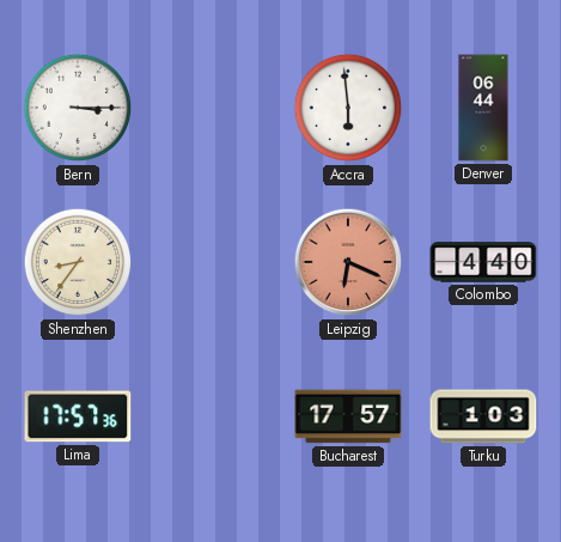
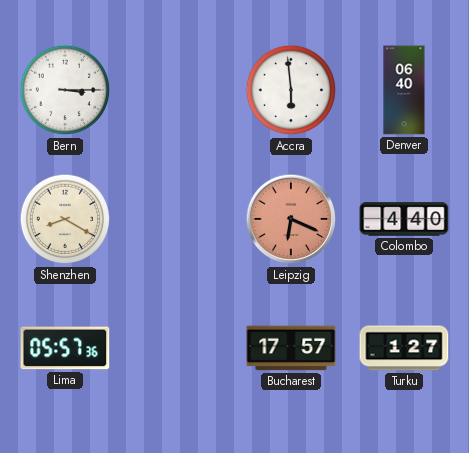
Denver: 06:44 -> 06:40
Shenzhen: 8:36 -> 8:20
Lima: 17:57 -> 05:57
Turku: 1:03 -> 1:27
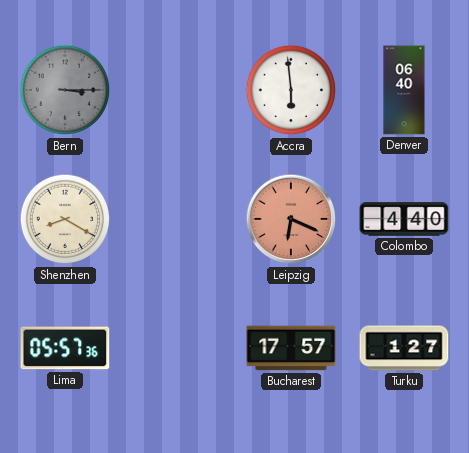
Bern dial: white -> grey
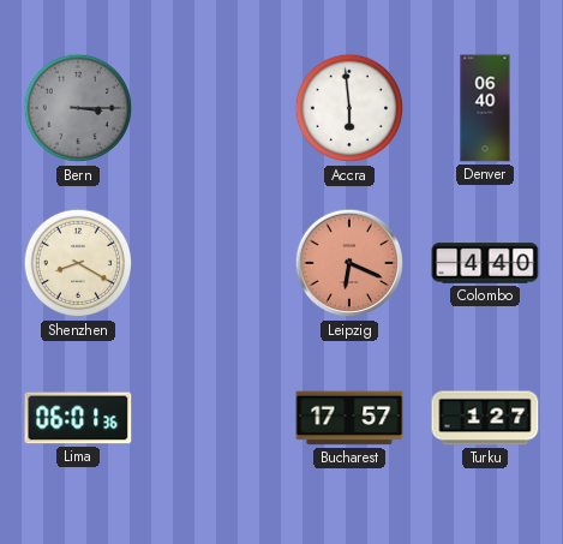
Lima: 05:57 -> 06:01
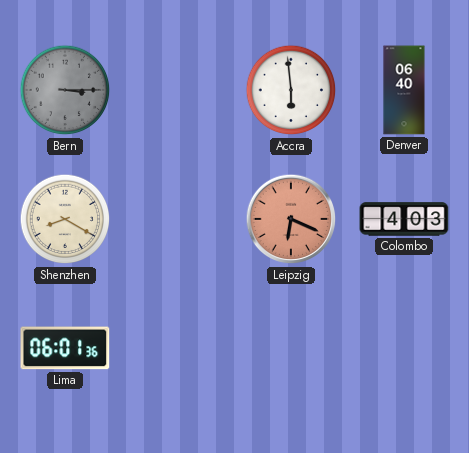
Colombo: 4:40 -> 4:03
Bucharest: 17:57 -> none
Turku: 1:27 -> none
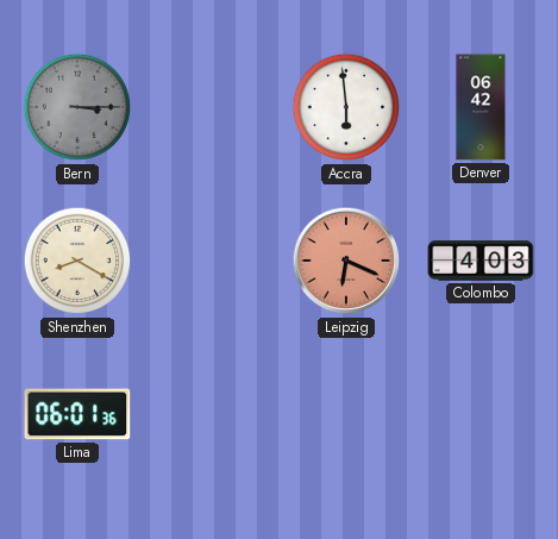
Denver: 06:40 -> 06:42
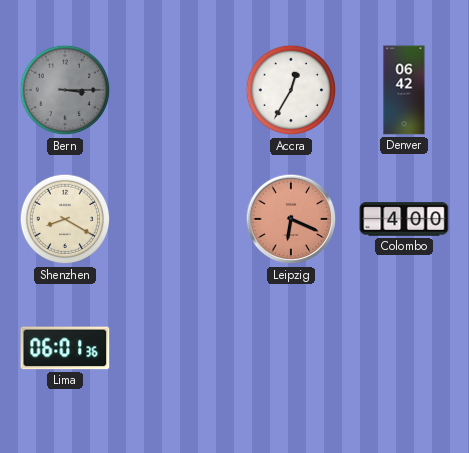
Accra: 5:59 -> 12:35
Colombo: 4:03 -> 4:00
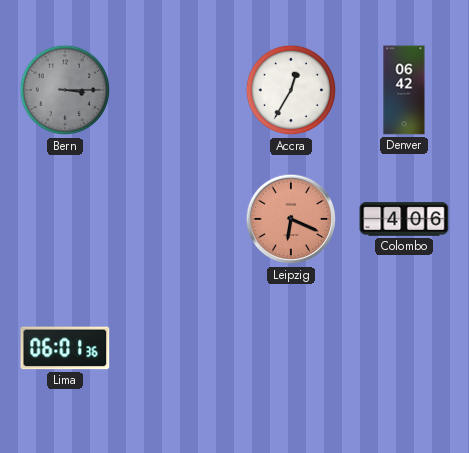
Shenzhen: 8:20 -> none
Colombo: 4:00 -> 4:06
